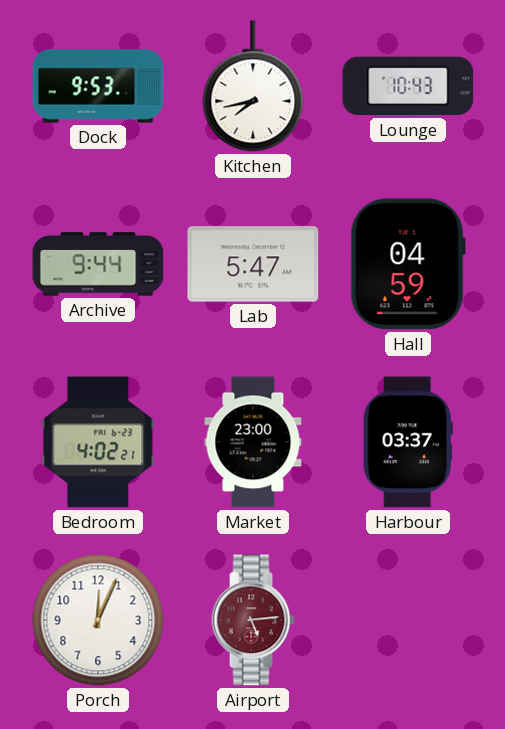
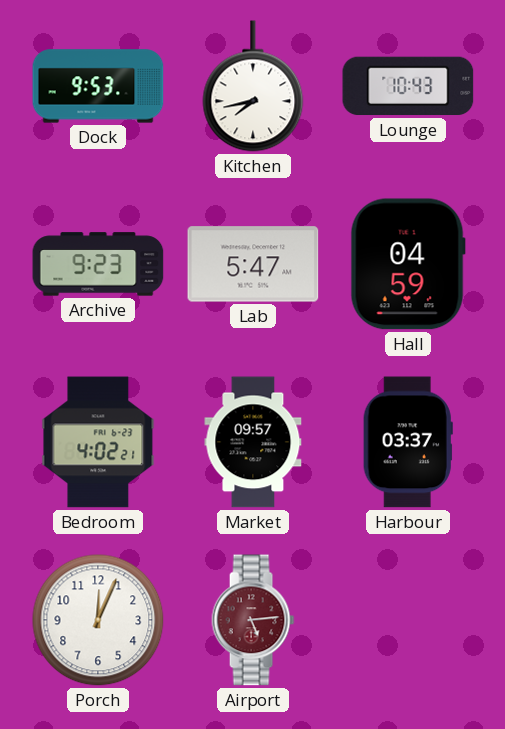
Archive: 9:44 -> 9:23
Market: 23:00 -> 09:57
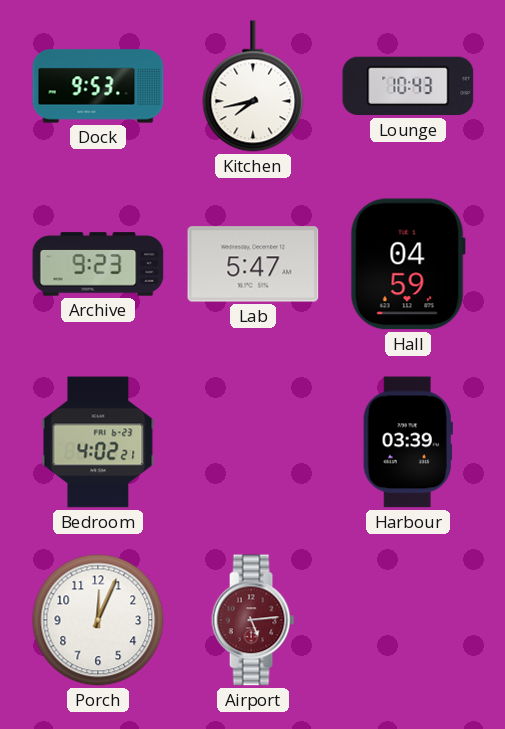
Market: 09:57 -> none
Harbour: 03:37 -> 03:39
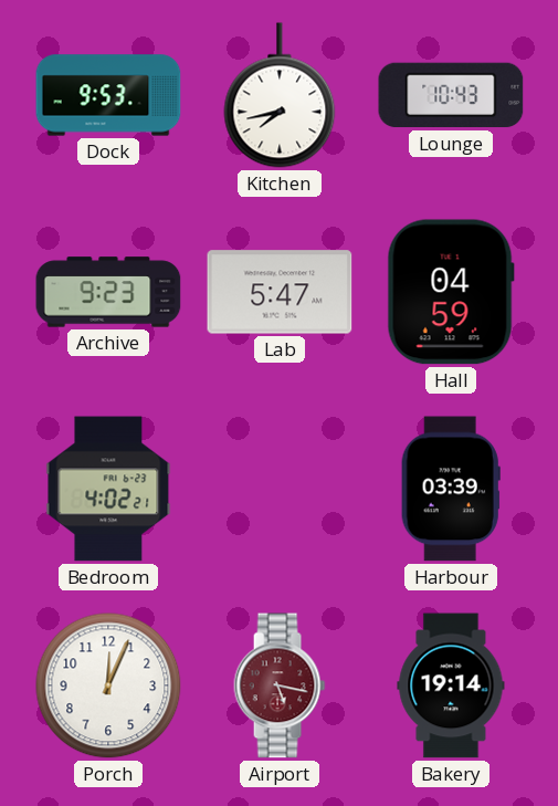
Airport: 5:14 -> 5:17
Bakery: none -> 19:14
